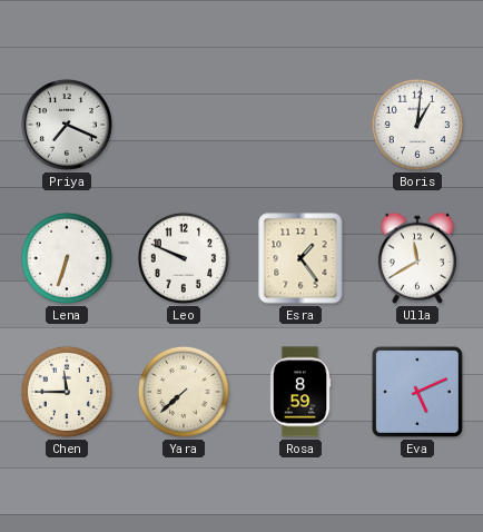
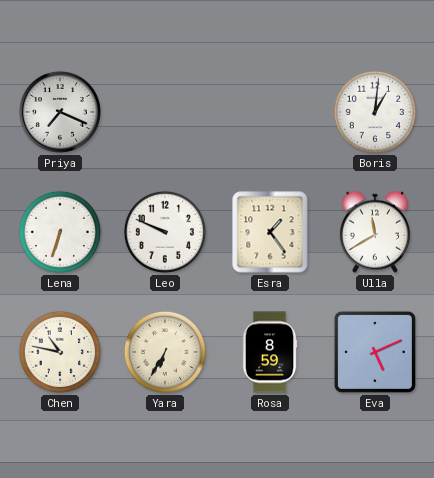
Chen: 11:45 -> 10:47
Yara: 7:38 -> 6:35
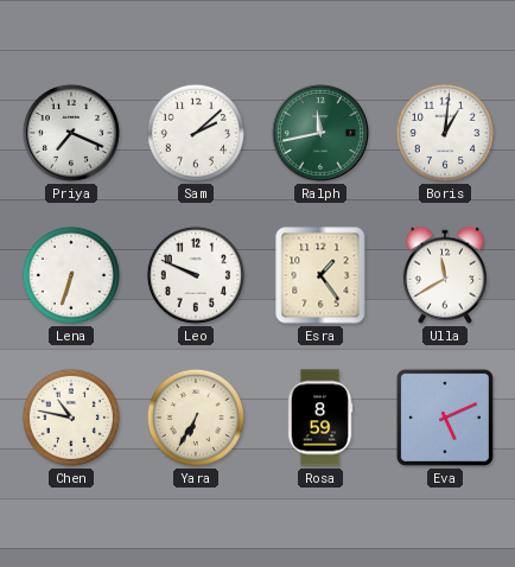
Sam: none -> 2:08
Ralph: none -> 11:43
